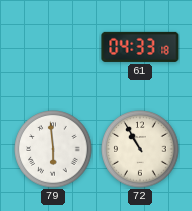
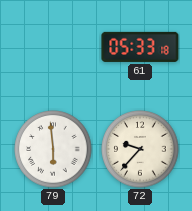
61: 04:33 -> 05:33
72: 10:55 -> 9:37
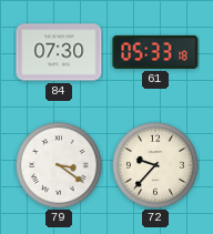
84: none -> 07:30
79: 5:59 -> 3:21
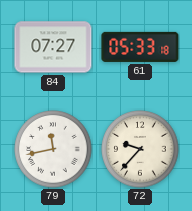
84: 07:30 -> 07:27
79: 3:21 -> 11:43
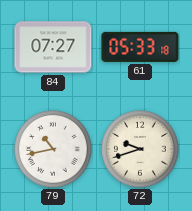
79: 11:43 -> 10:43
72: 9:37 -> 9:42
